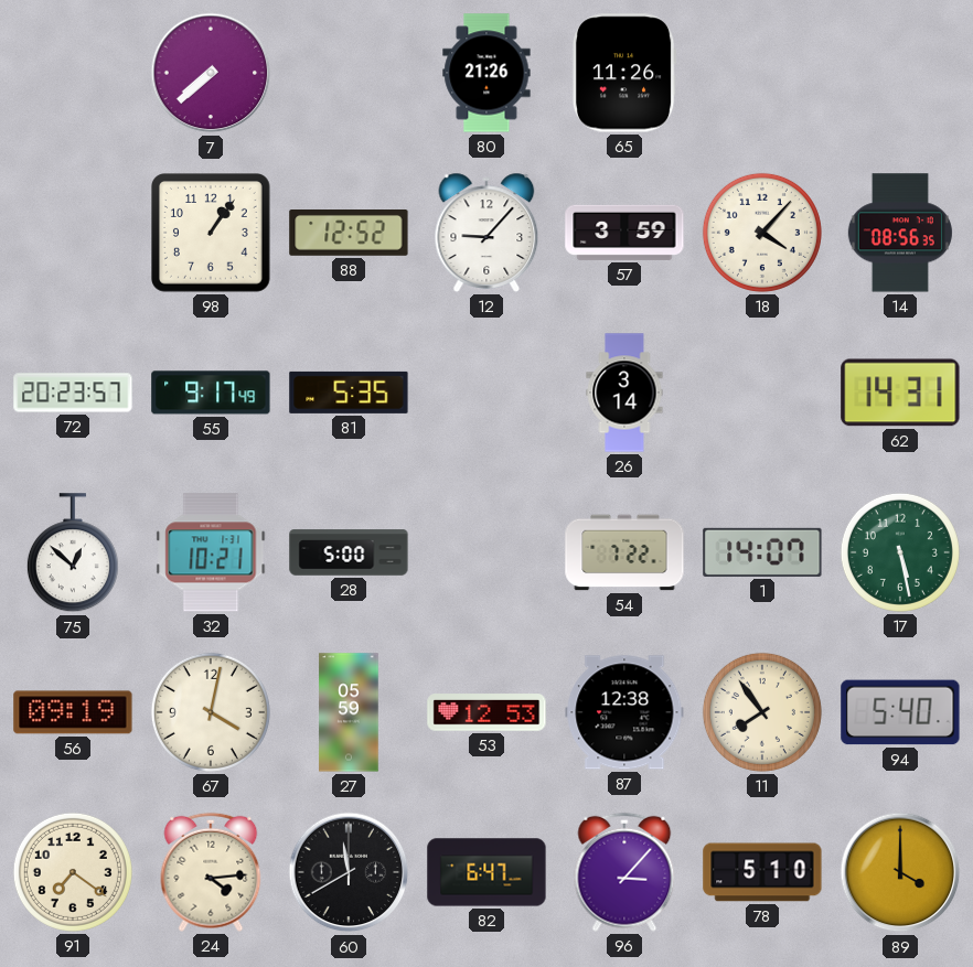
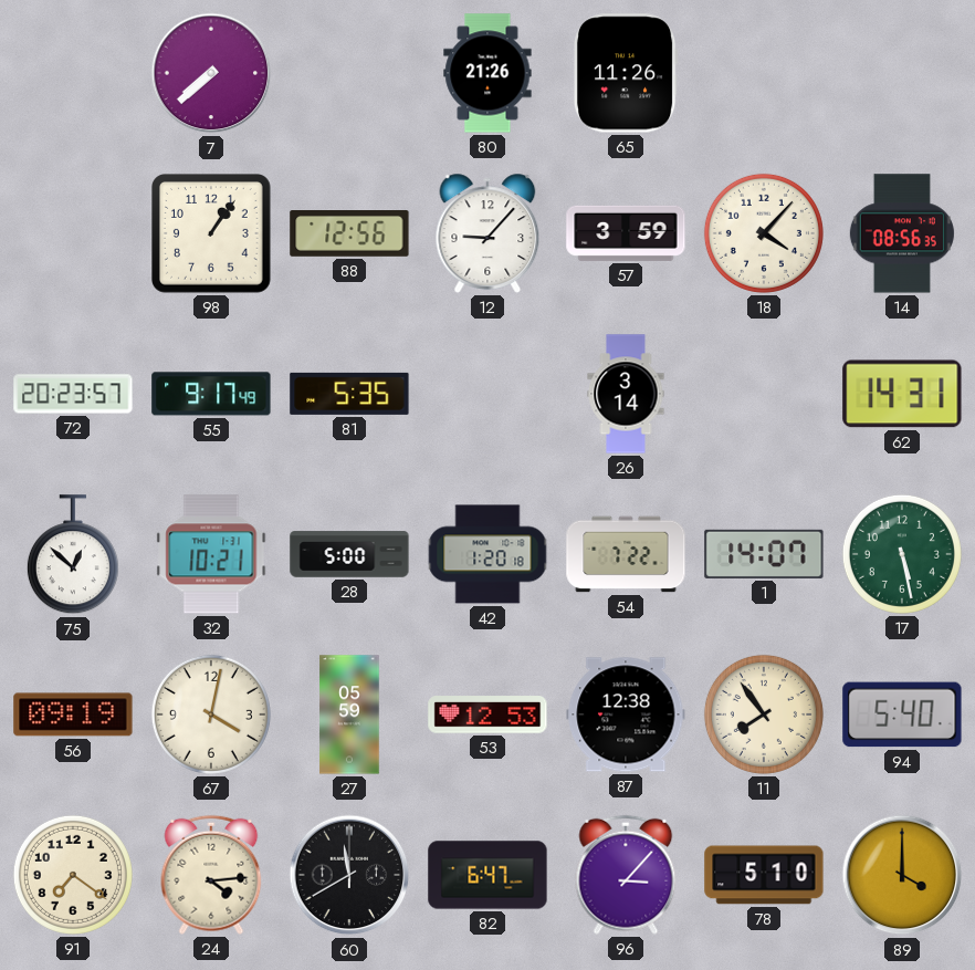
88: 12:52 -> 12:56
42: none -> 1:20
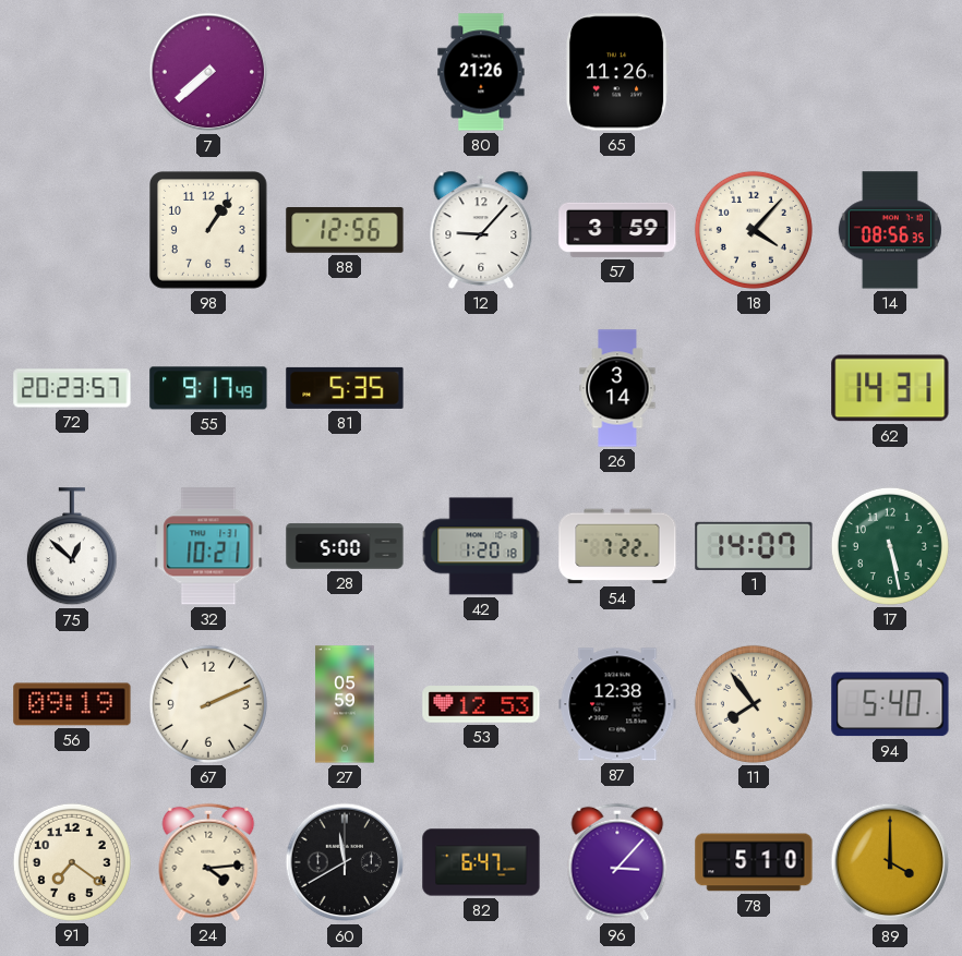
67: 4:02 -> 2:11
